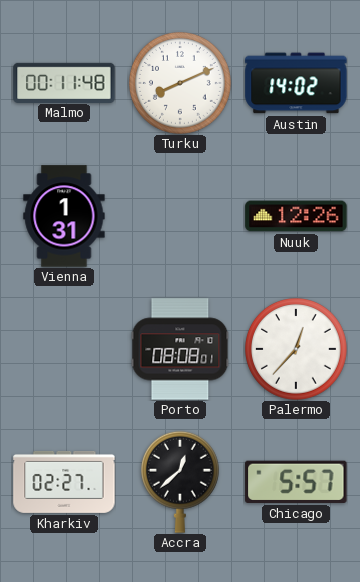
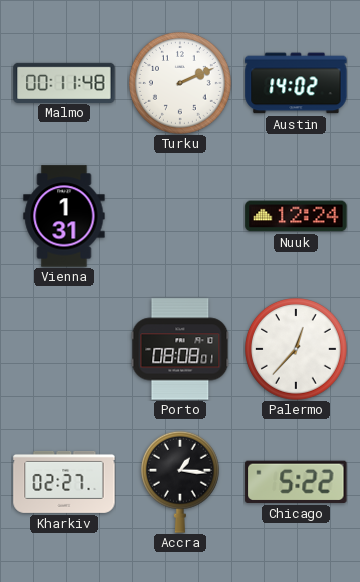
Turku: 8:11 -> 2:11
Nuuk: 12:26 -> 12:24
Accra: 12:38 -> 1:16
Chicago: 5:57 -> 5:22
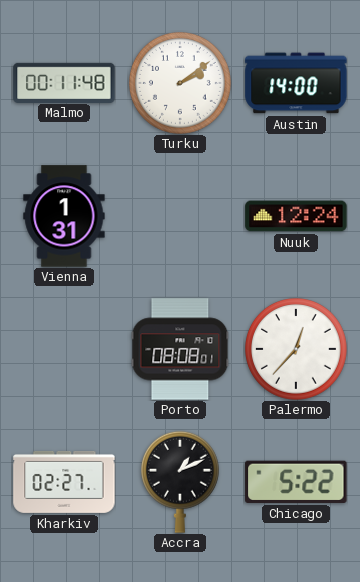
Turku: 2:11 -> 2:09
Austin: 14:02 -> 14:00
Accra: 1:16 -> 1:11
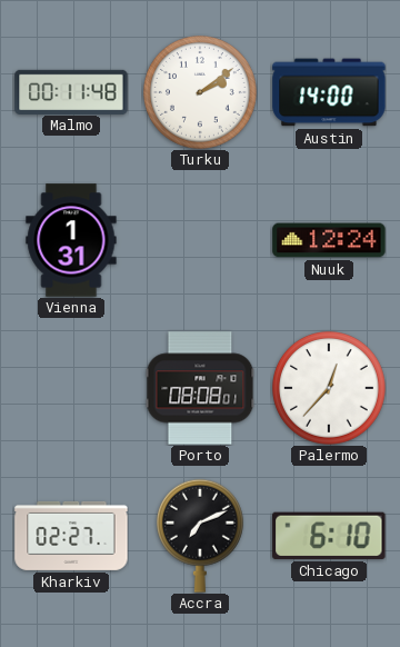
Accra: 1:11 -> 7:11
Chicago: 5:22 -> 6:10
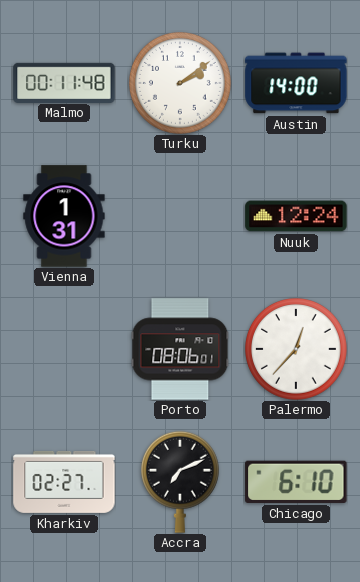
Porto: 08:08 -> 08:06
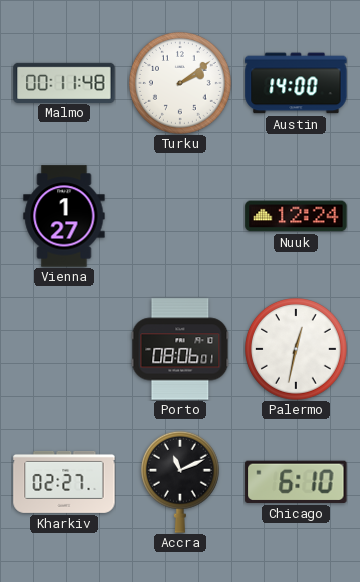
Vienna: 1:31 -> 1:27
Palermo: 12:37 -> 12:32
Accra: 7:11 -> 11:11
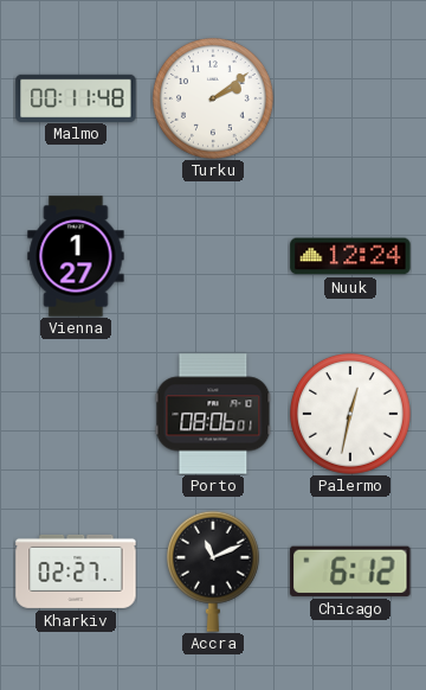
Austin: 14:00 -> none
Chicago: 6:10 -> 6:12
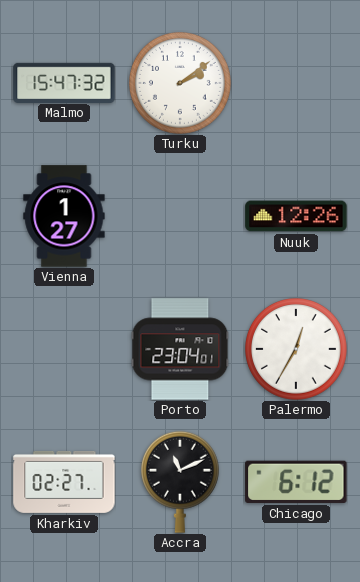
Malmo: 00:11 -> 15:47
Nuuk: 12:24 -> 12:26
Porto: 08:06 -> 23:04
Palermo: 12:32 -> 12:35
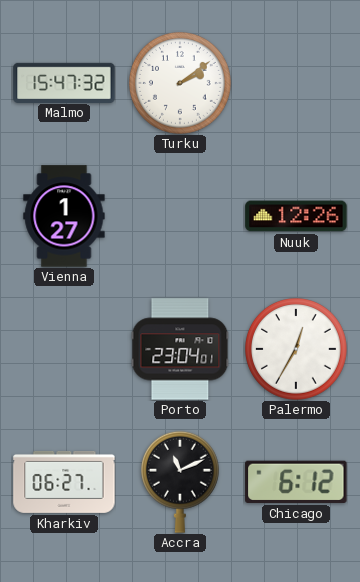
Kharkiv: 02:27 -> 06:27
